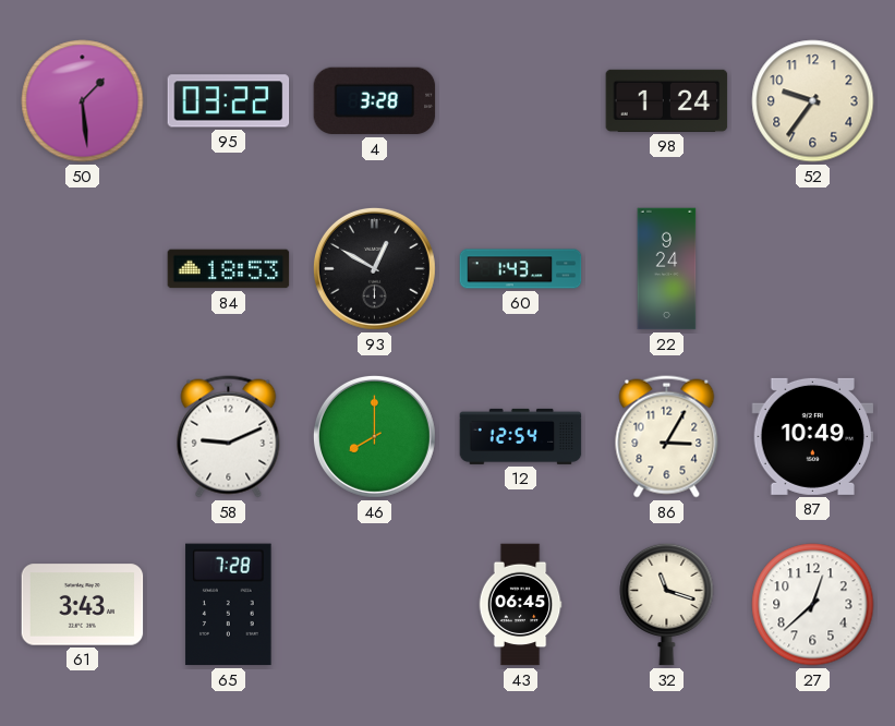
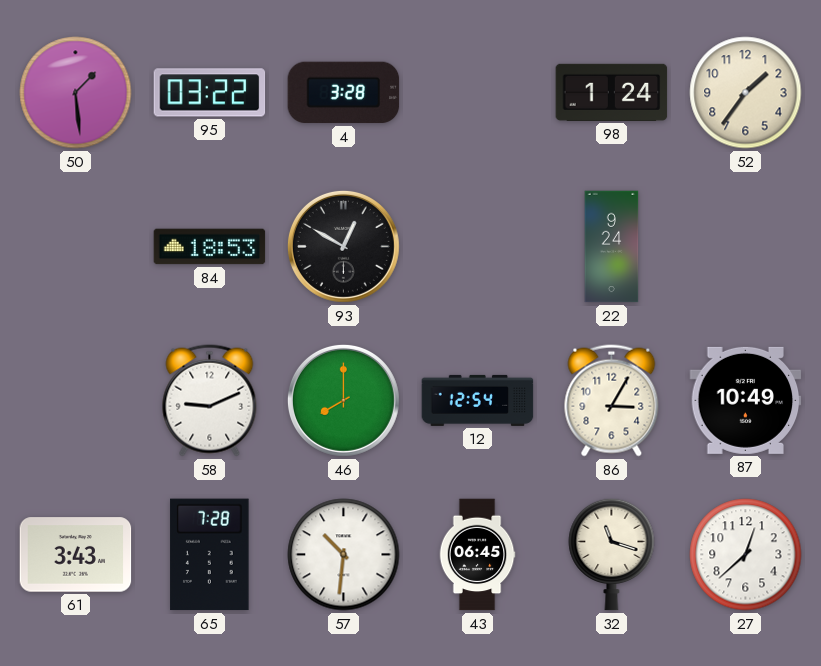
52: 9:36 -> 1:36
60: 1:43 -> none
57: none -> 10:31
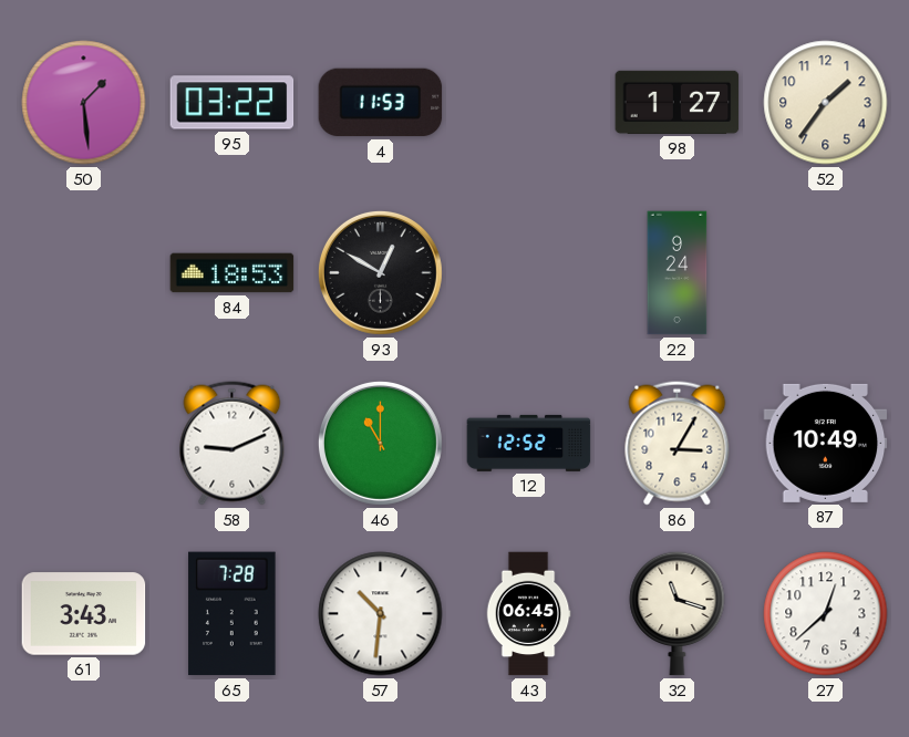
4: 3:28 -> 11:53
98: 1:24 -> 1:27
46: 8:00 -> 11:00
12: 12:54 -> 12:52
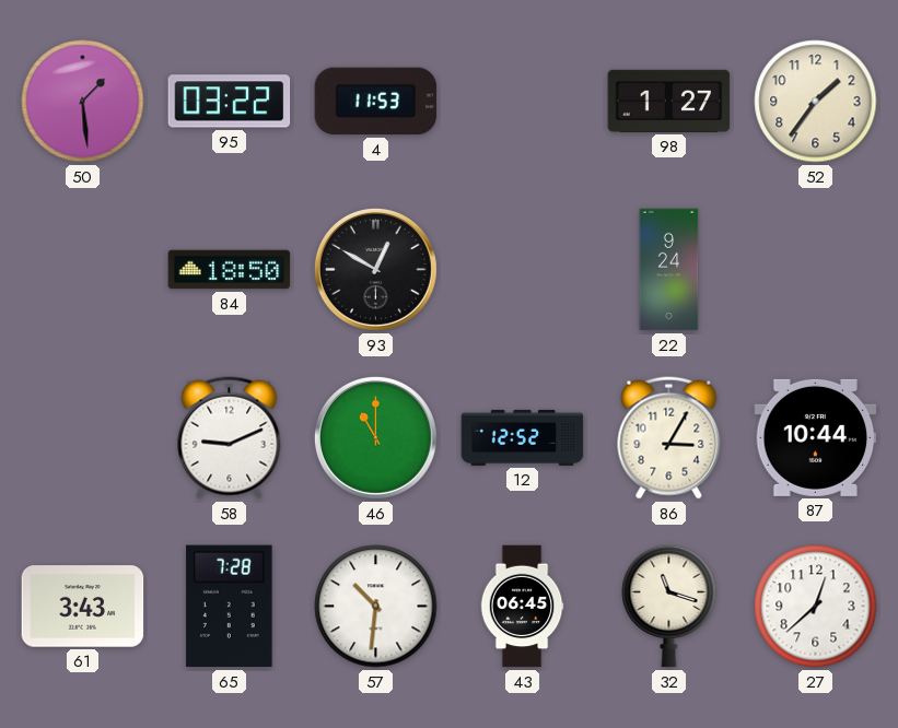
84: 18:53 -> 18:50
87: 10:49 -> 10:44
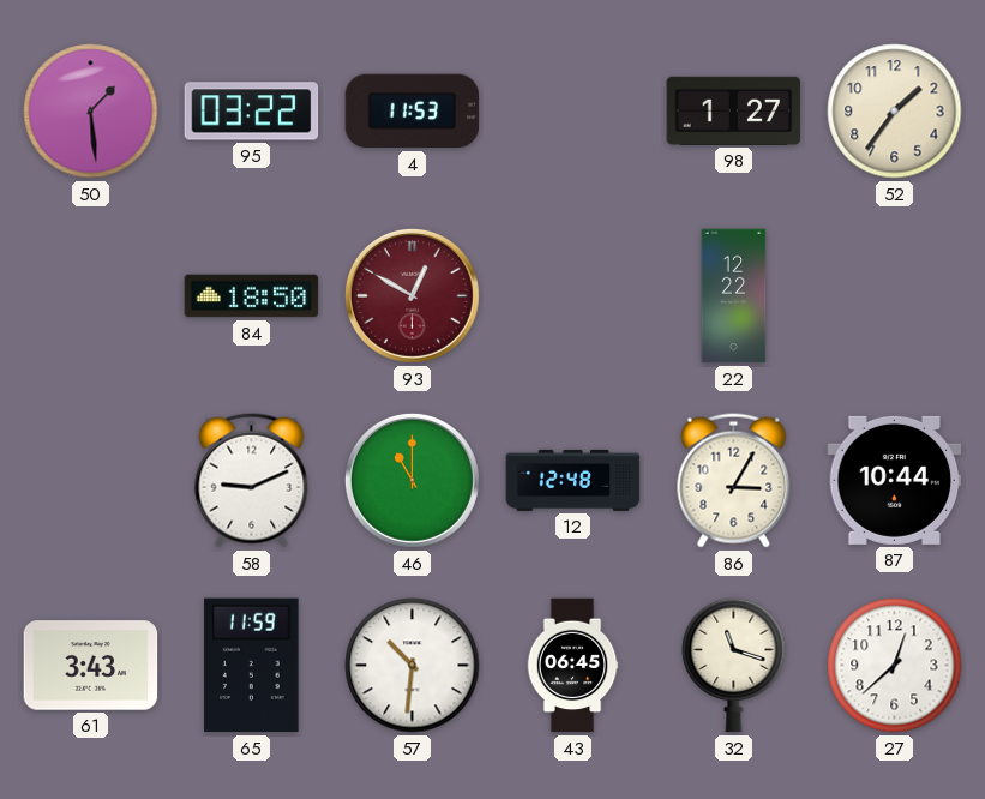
93 dial: black -> burgundy
22: 9:24 -> 12:22
12: 12:52 -> 12:48
65: 7:28 -> 11:59
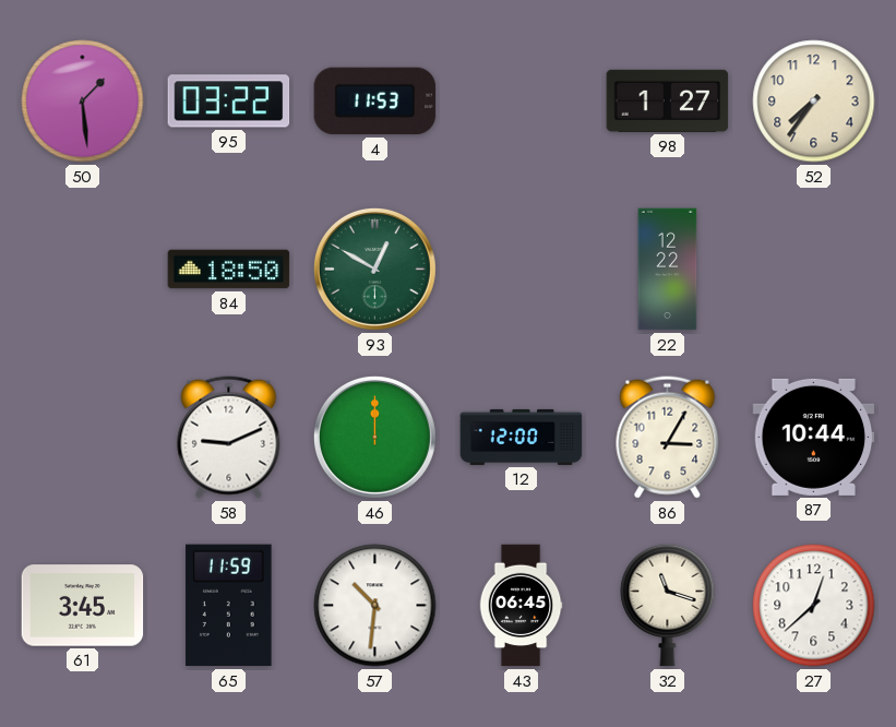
52: 1:36 -> 7:36
93 dial: burgundy -> green
46: 11:00 -> 12:00
12: 12:48 -> 12:00
61: 3:43 -> 3:45
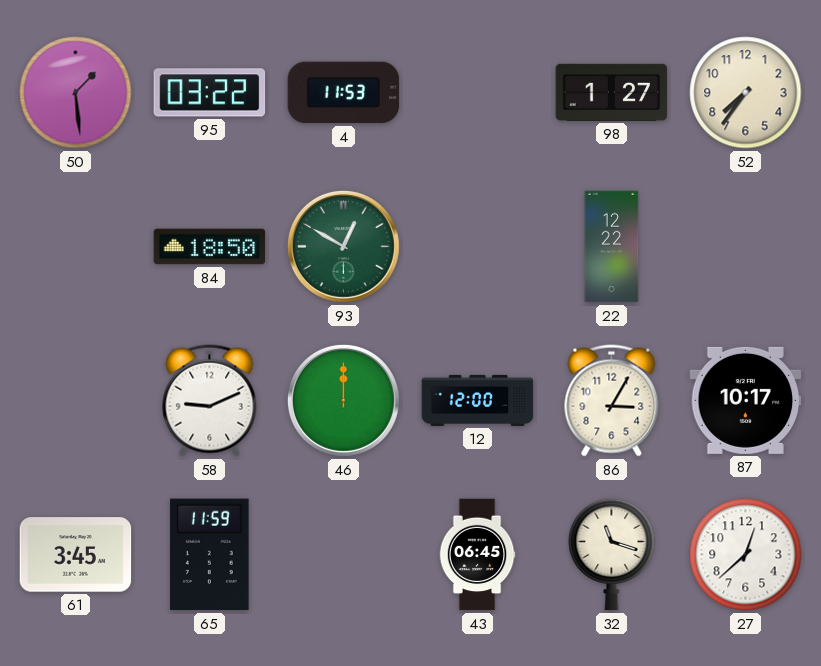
87: 10:44 -> 10:17
57: 10:31 -> none
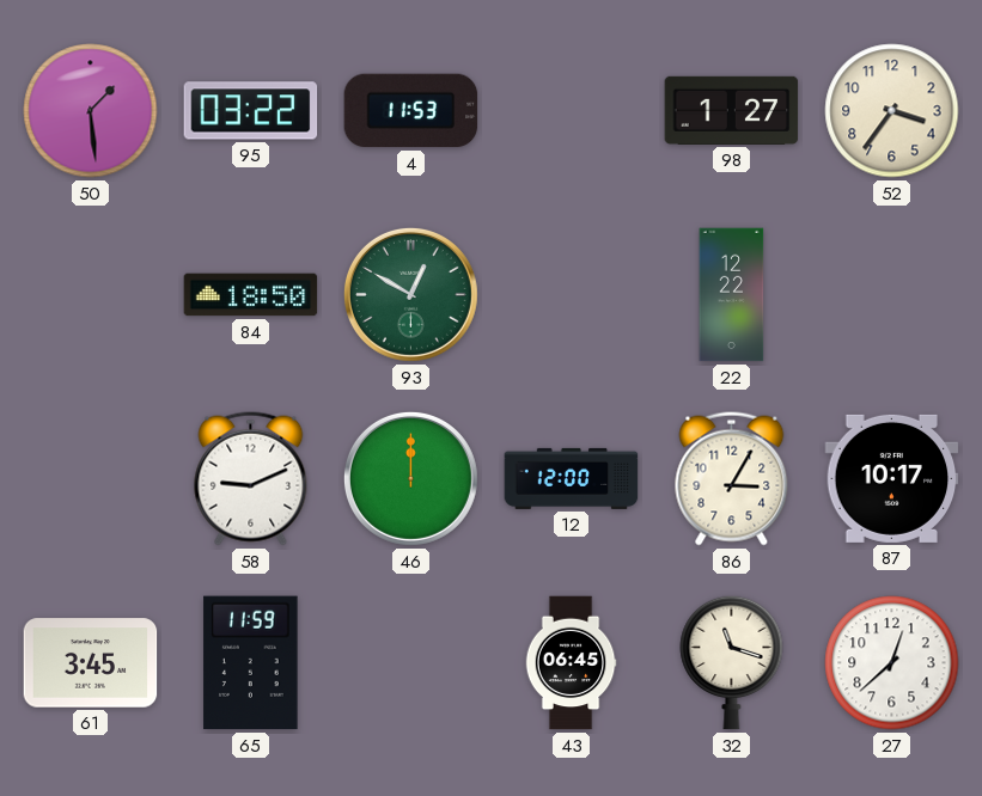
52: 7:36 -> 3:36
